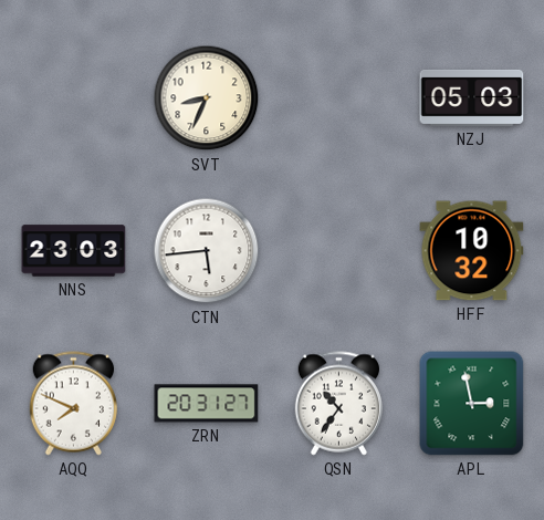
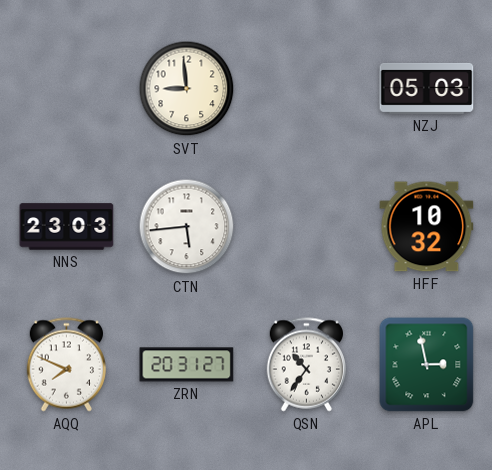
SVT: 8:34 -> 8:59
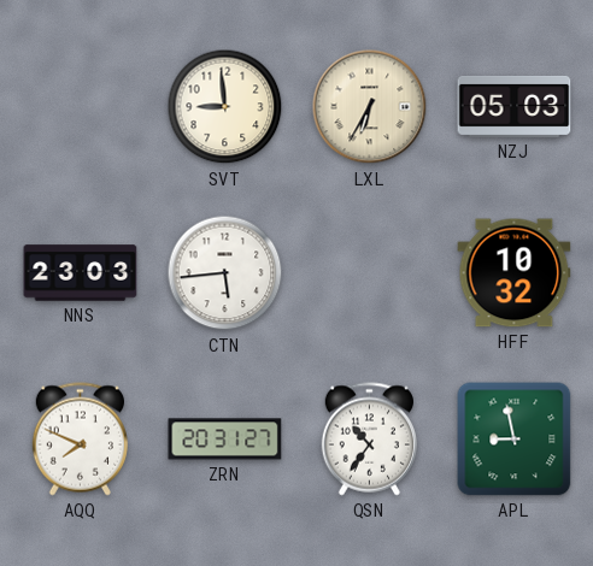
LXL: none -> 6:35
APL: 2:58 -> 8:58
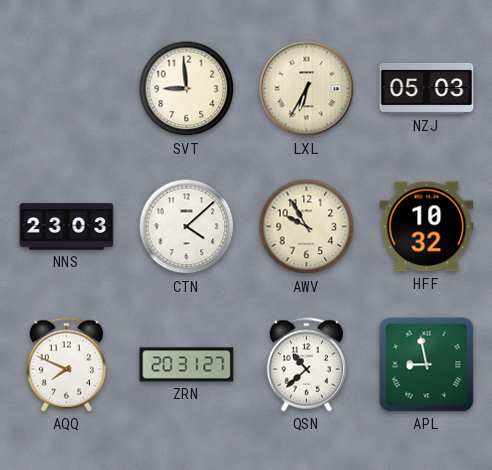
CTN: 5:44 -> 4:08
AWV: none -> 9:55
QSN: 10:36 -> 10:38
